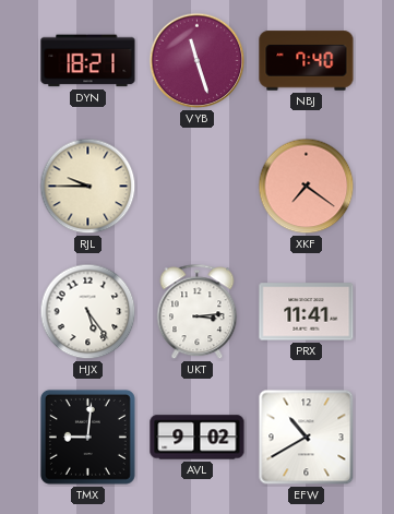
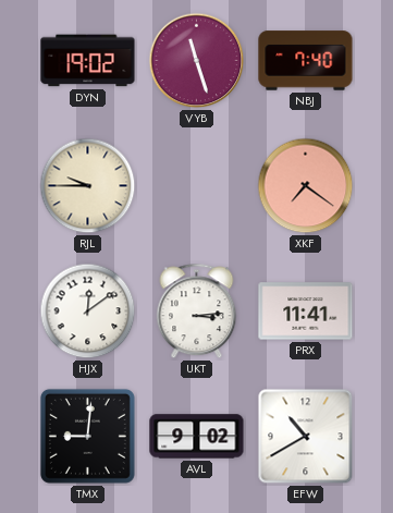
DYN: 18:21 -> 19:02
HJX: 5:24 -> 12:09
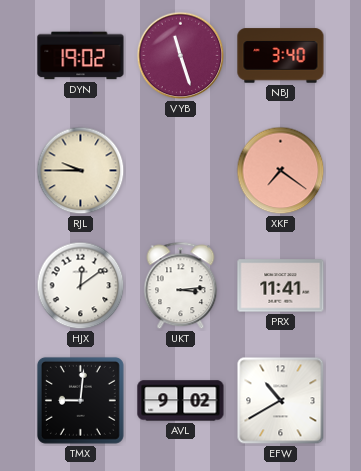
NBJ: 7:40 -> 3:40
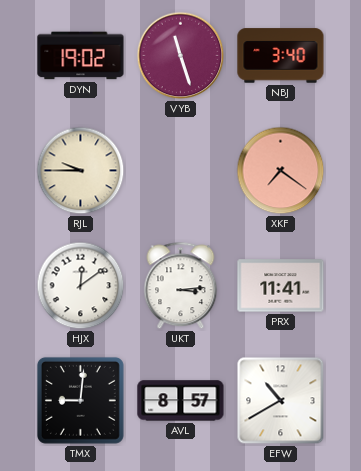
AVL: 9:02 -> 8:57
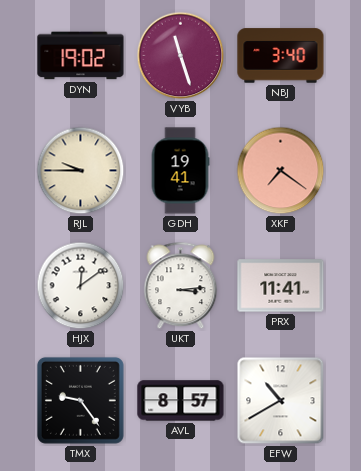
GDH: none -> 19:41
TMX: 9:01 -> 9:24
